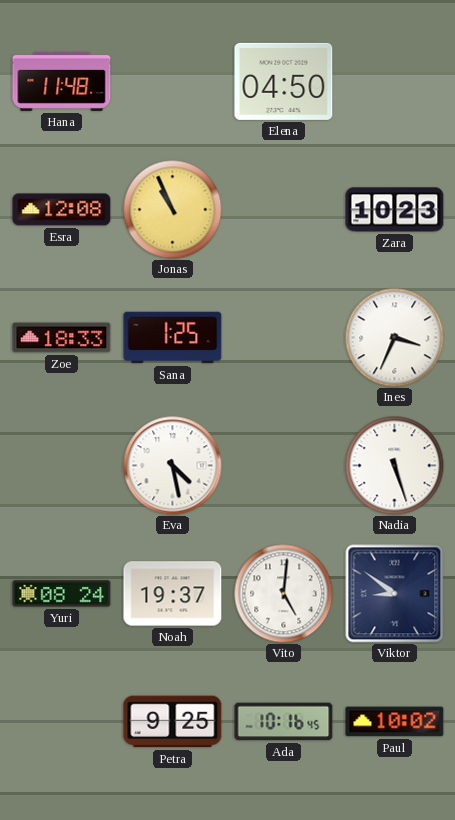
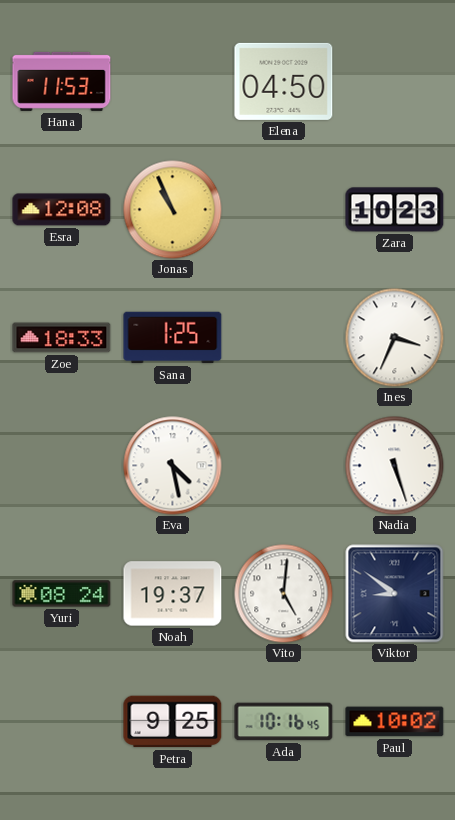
Hana: 11:48 -> 11:53
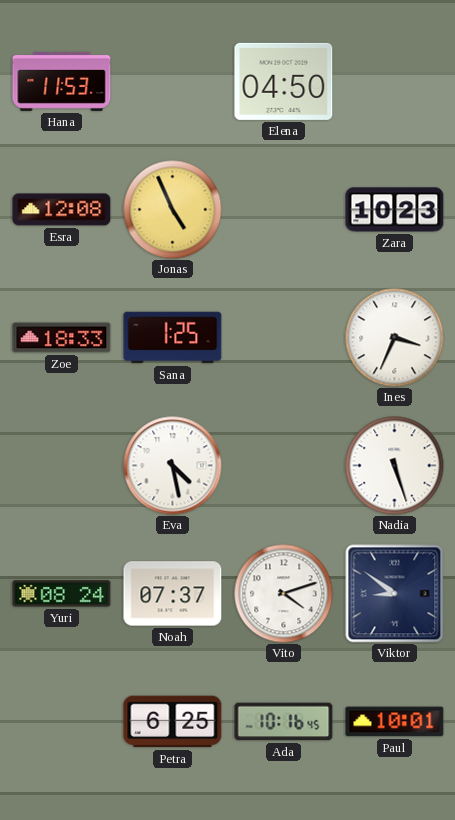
Jonas: 10:56 -> 4:56
Noah: 19:37 -> 07:37
Vito: 5:01 -> 4:12
Petra: 9:25 -> 6:25
Paul: 10:02 -> 10:01
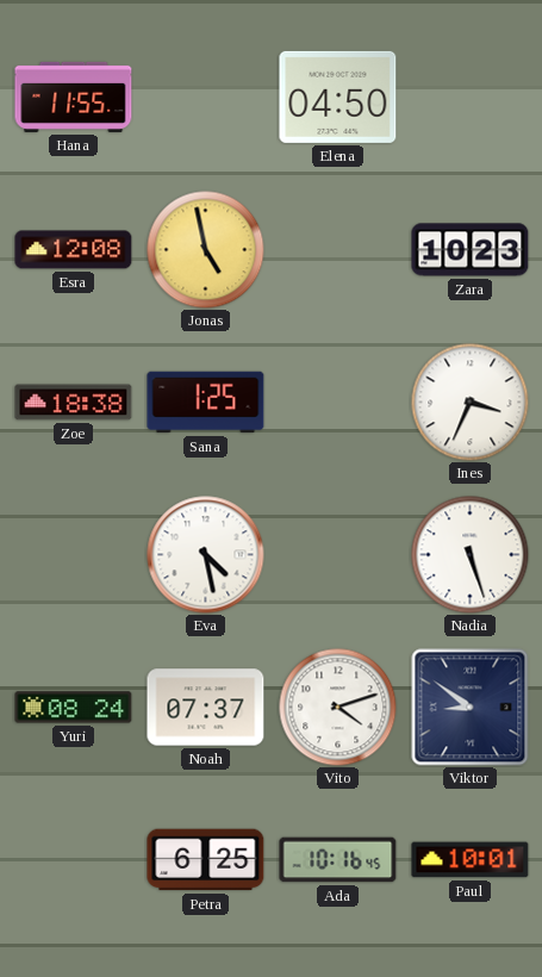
Hana: 11:53 -> 11:55
Jonas: 4:56 -> 4:58
Zoe: 18:33 -> 18:38
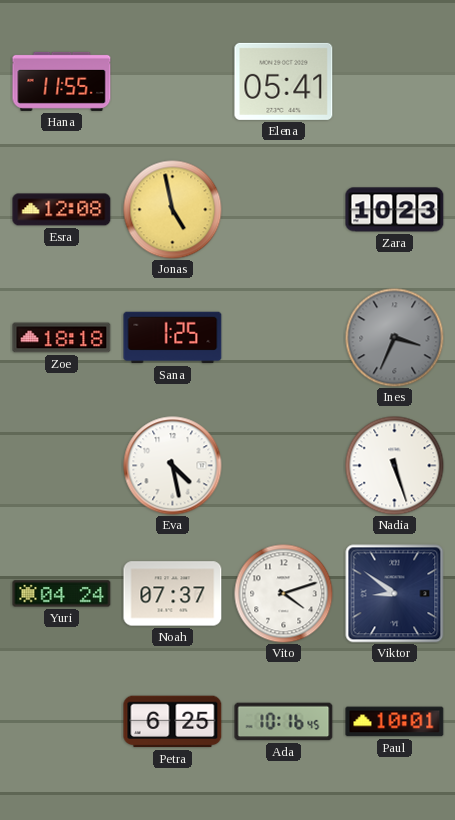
Elena: 04:50 -> 05:41
Zoe: 18:38 -> 18:18
Ines dial: white -> grey
Yuri: 08:24 -> 04:24
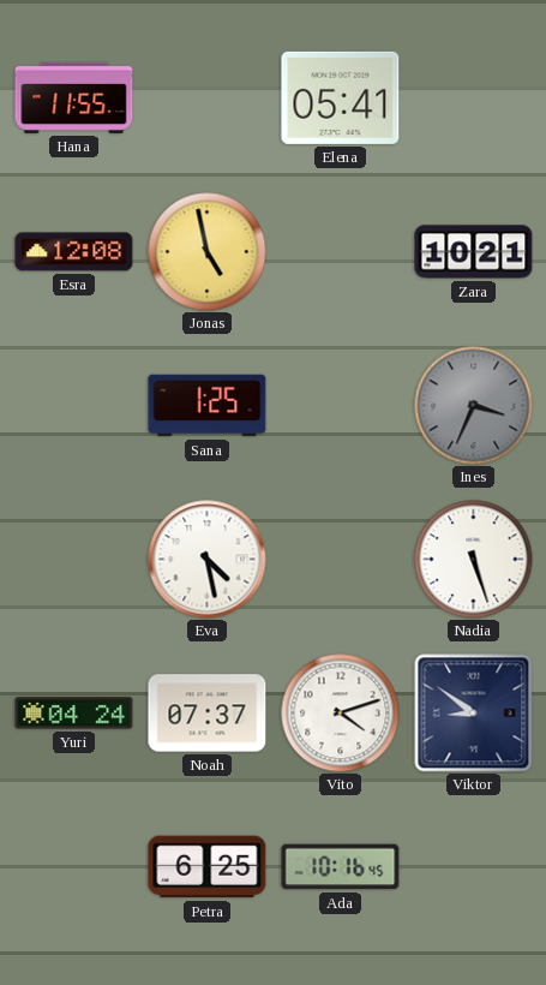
Zara: 10:23 -> 10:21
Zoe: 18:18 -> none
Paul: 10:01 -> none
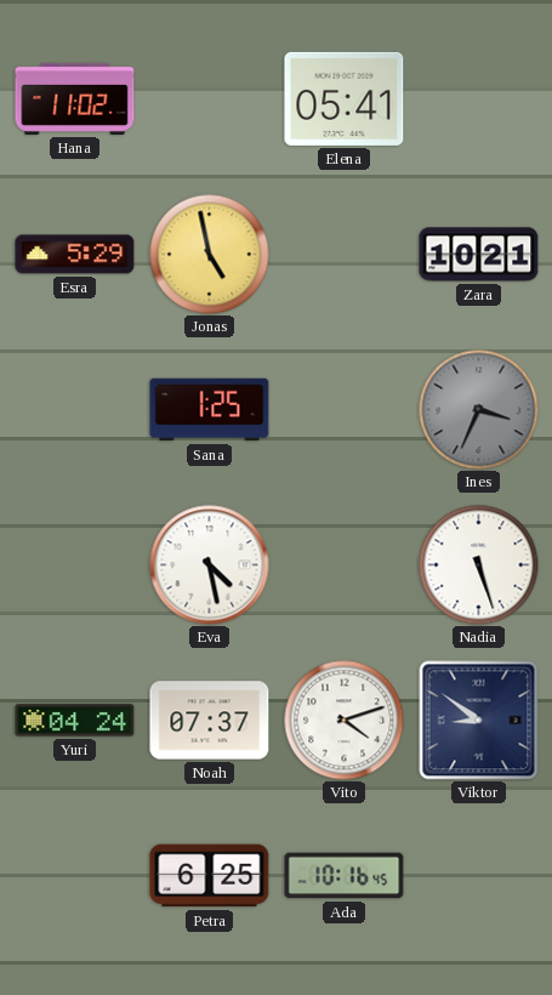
Hana: 11:55 -> 11:02
Esra: 12:08 -> 5:29
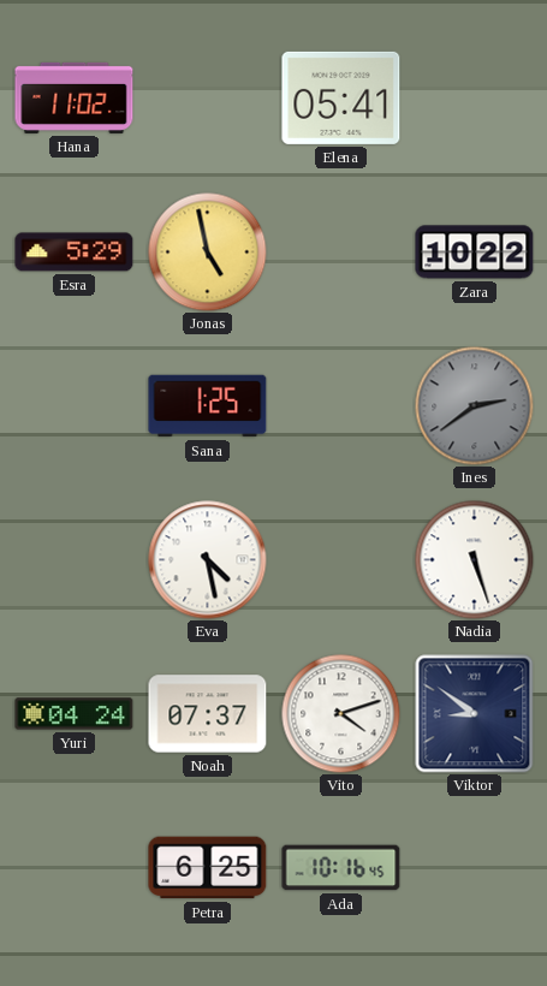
Zara: 10:21 -> 10:22
Ines: 3:34 -> 2:39
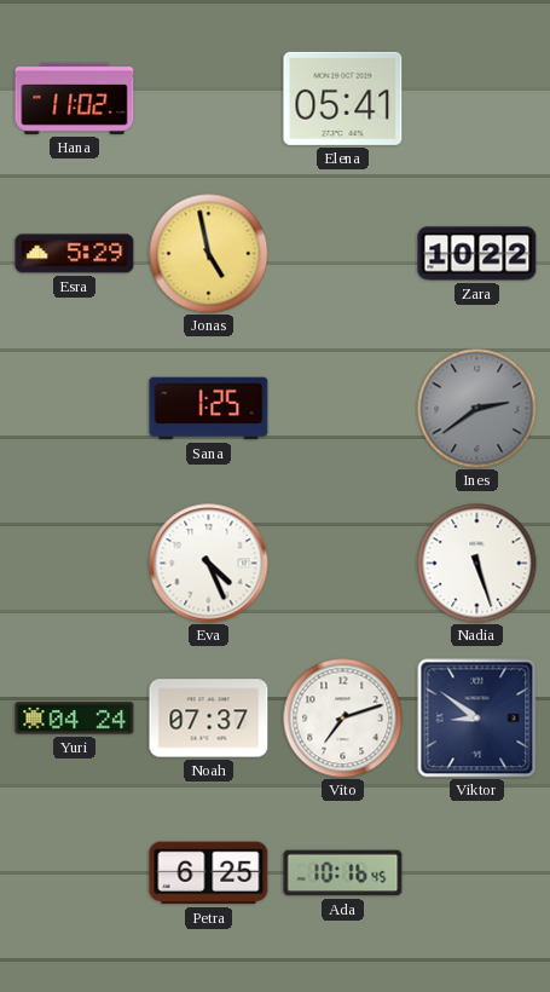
Eva: 4:28 -> 4:26
Vito: 4:12 -> 7:12
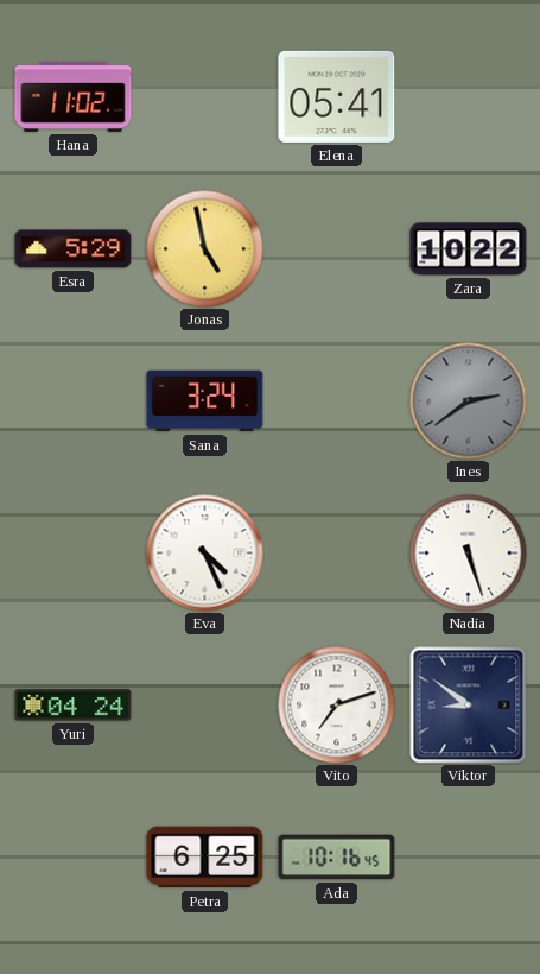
Sana: 1:25 -> 3:24
Noah: 07:37 -> none
